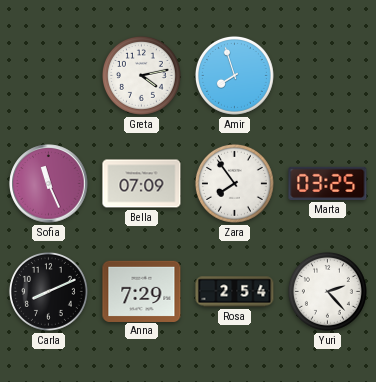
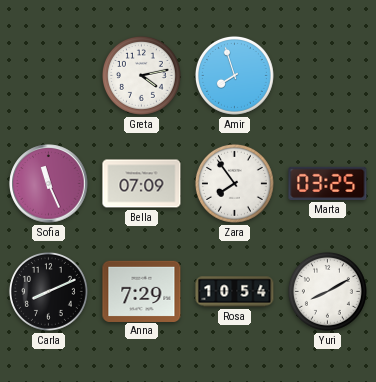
Rosa: 2:54 -> 10:54
Yuri: 2:23 -> 8:10
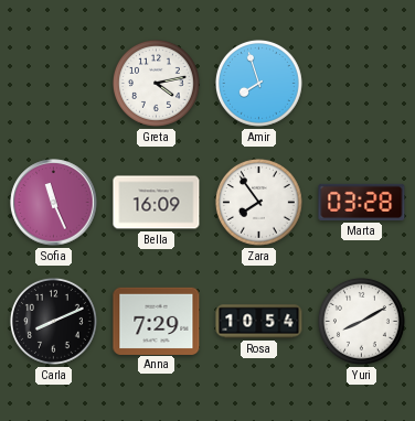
Bella: 07:09 -> 16:09
Marta: 03:25 -> 03:28
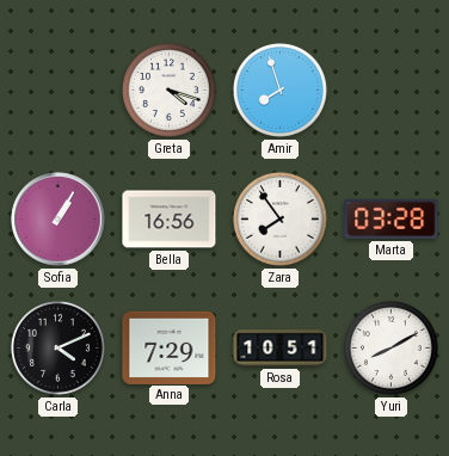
Greta: 4:13 -> 4:18
Sofia: 11:26 -> 1:05
Bella: 16:09 -> 16:56
Carla: 8:11 -> 4:11
Rosa: 10:54 -> 10:51
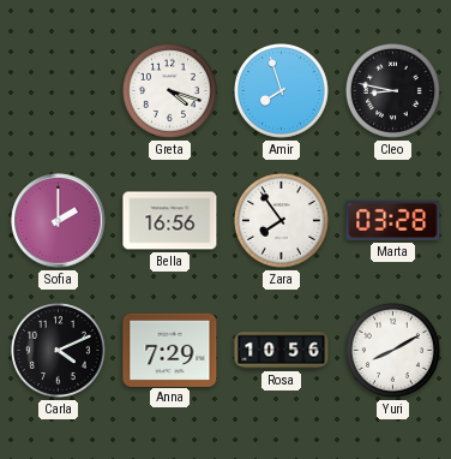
Cleo: none -> 8:47
Sofia: 1:05 -> 2:00
Rosa: 10:51 -> 10:56
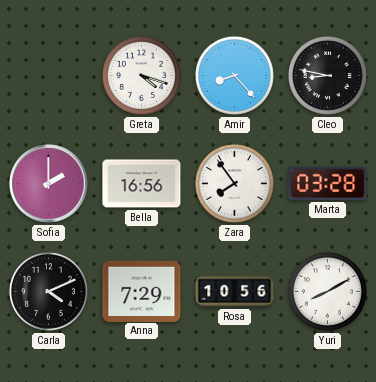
Amir: 7:57 -> 8:23
